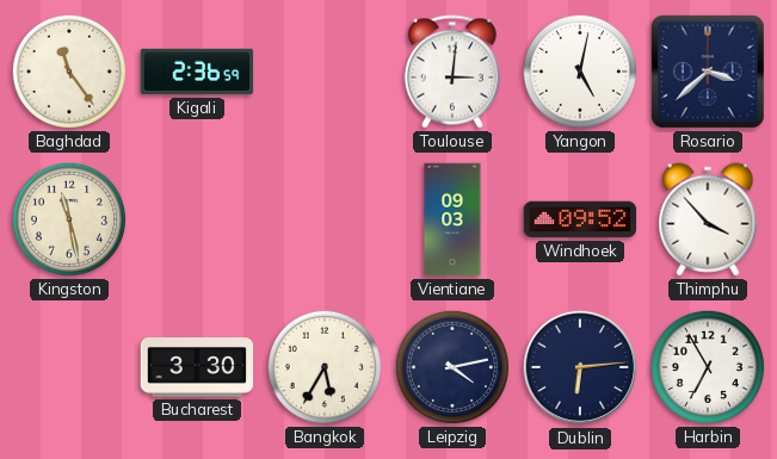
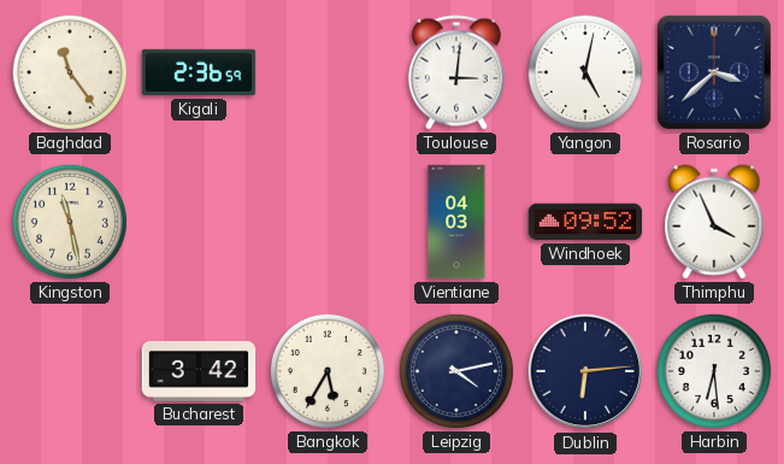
Vientiane: 09:03 -> 04:03
Thimphu: 3:53 -> 3:56
Bucharest: 3:30 -> 3:42
Harbin: 6:55 -> 6:29
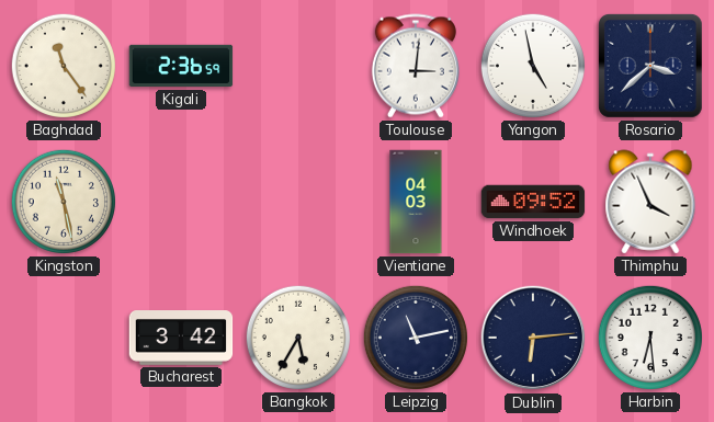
Yangon: 5:02 -> 4:58
Leipzig: 4:13 -> 11:13
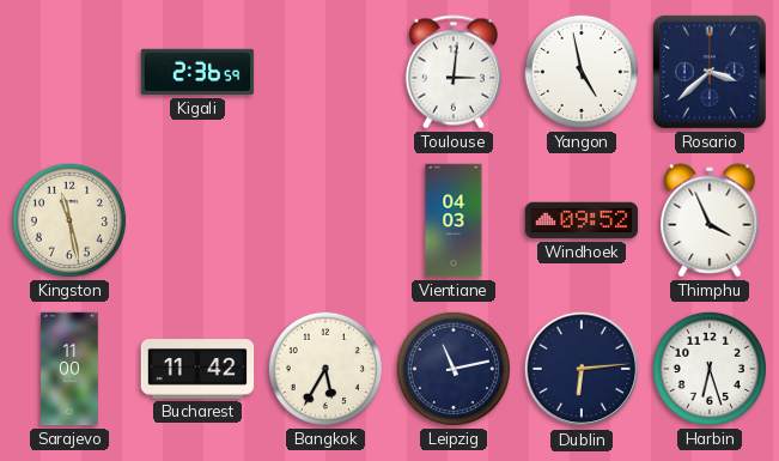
Baghdad: 11:24 -> none
Sarajevo: none -> 11:00
Bucharest: 3:42 -> 11:42
Harbin: 6:29 -> 6:27
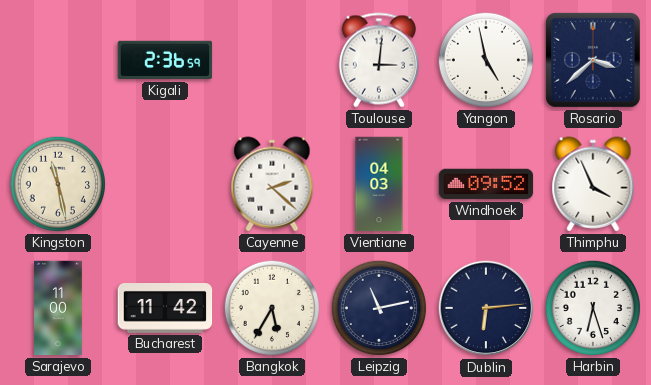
Cayenne: none -> 2:22
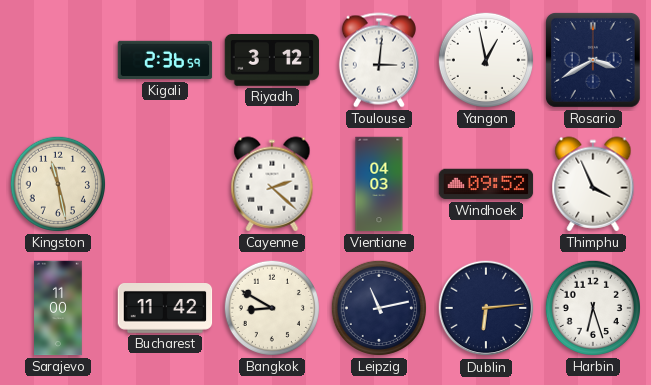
Riyadh: none -> 3:12
Yangon: 4:58 -> 12:58
Rosario: 3:38 -> 3:40
Bangkok: 5:35 -> 8:50
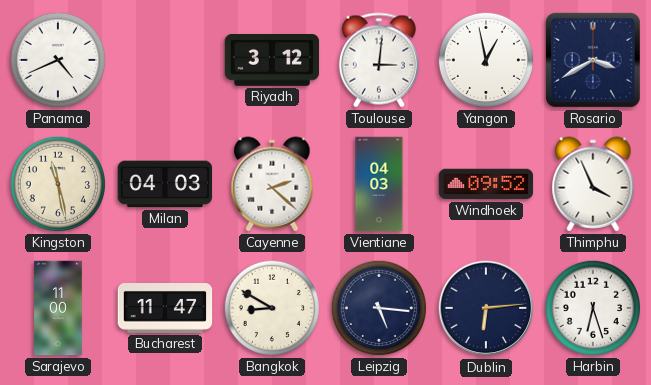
Panama: none -> 4:41
Kigali: 2:36 -> none
Milan: none -> 04:03
Bucharest: 11:42 -> 11:47
Leipzig: 11:13 -> 5:16
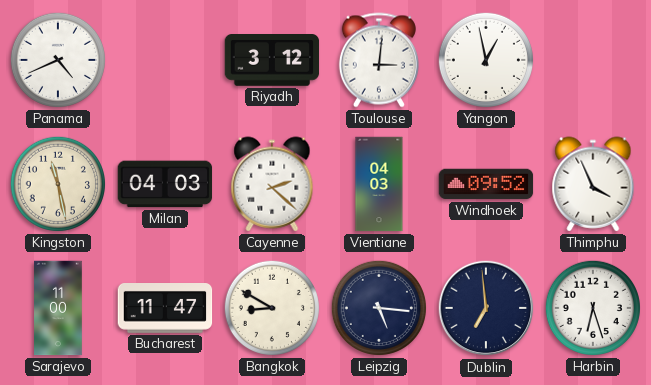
Rosario: 3:40 -> none
Dublin: 6:14 -> 6:59
